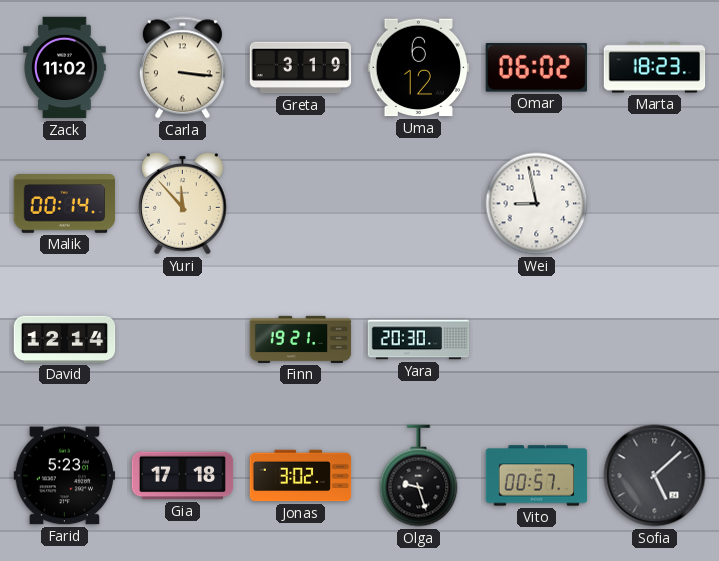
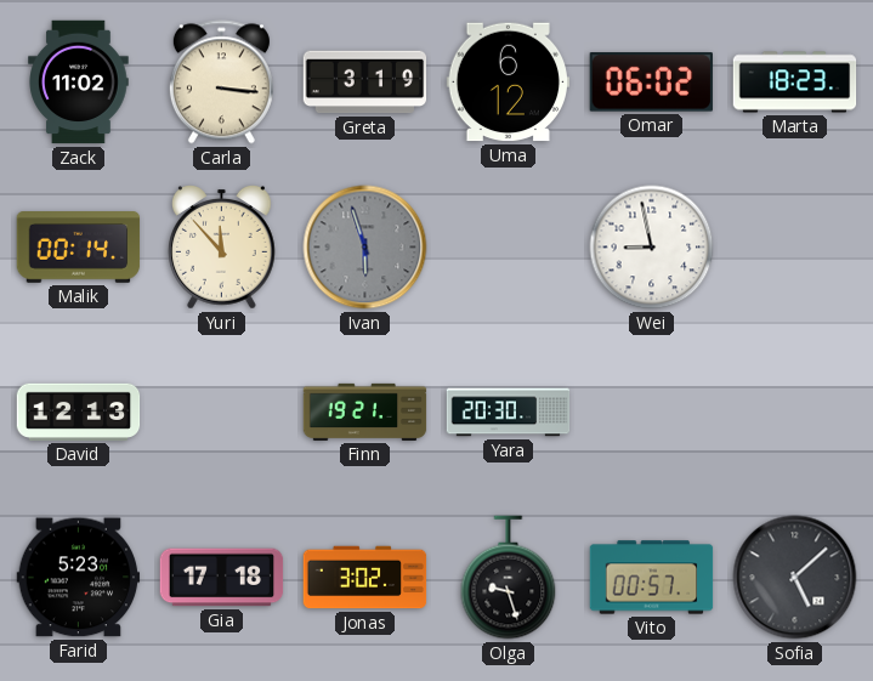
Ivan: none -> 5:57
David: 12:14 -> 12:13
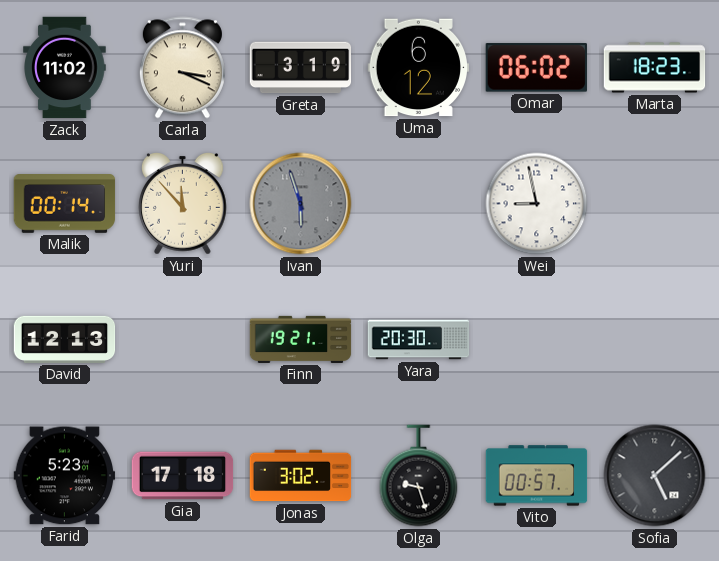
Carla: 3:16 -> 3:19
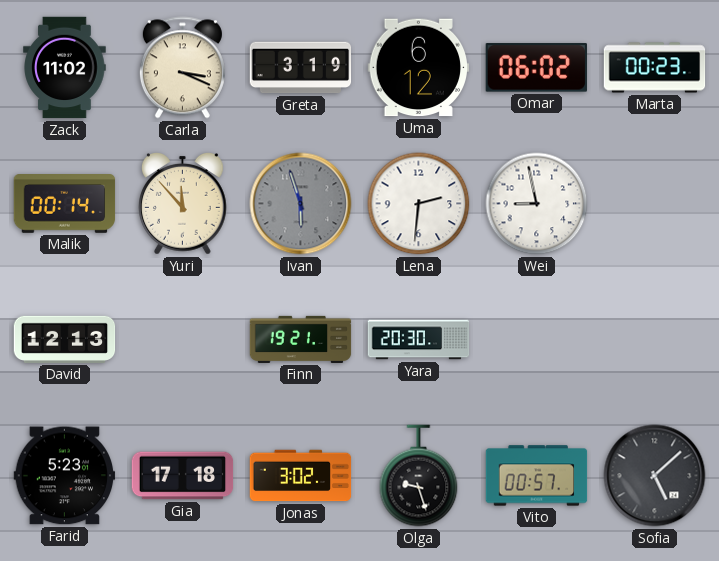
Marta: 18:23 -> 00:23
Lena: none -> 2:31
